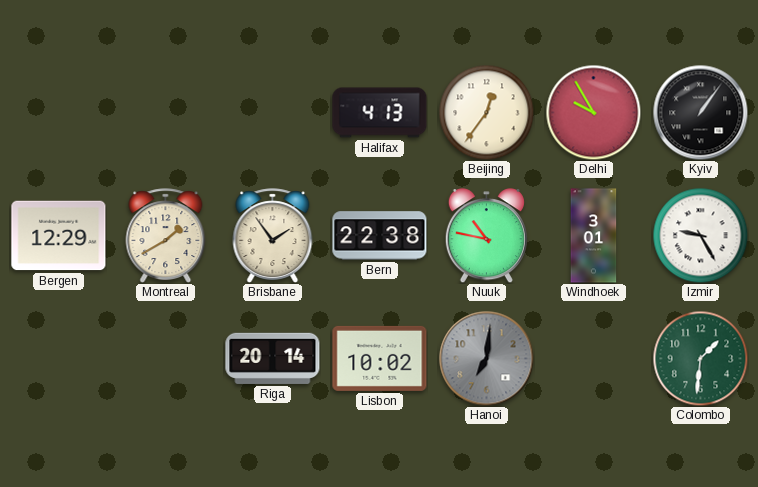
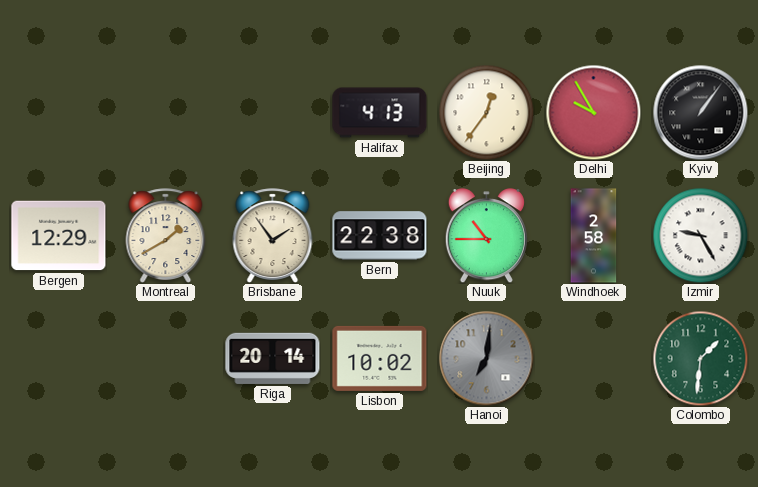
Nuuk: 10:47 -> 10:45
Windhoek: 3:01 -> 2:58
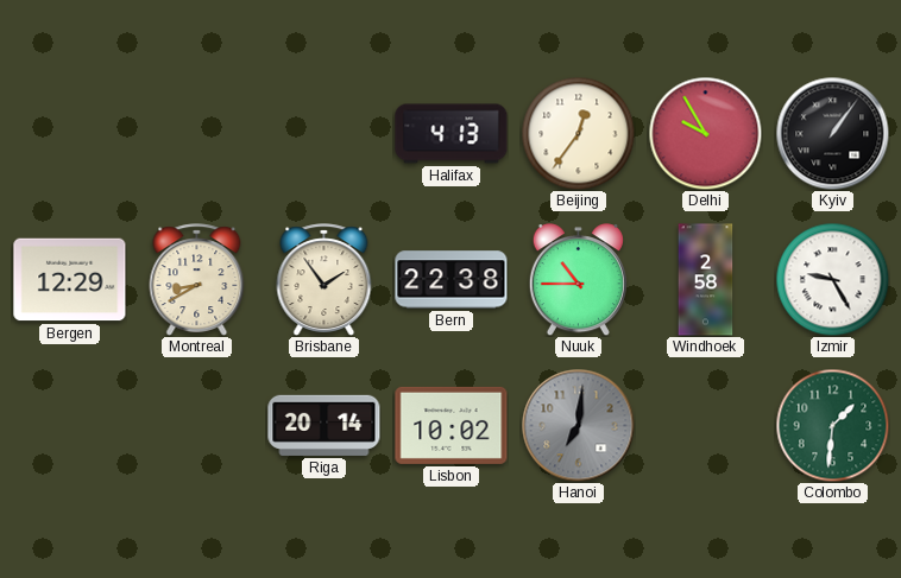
Montreal: 1:40 -> 8:40
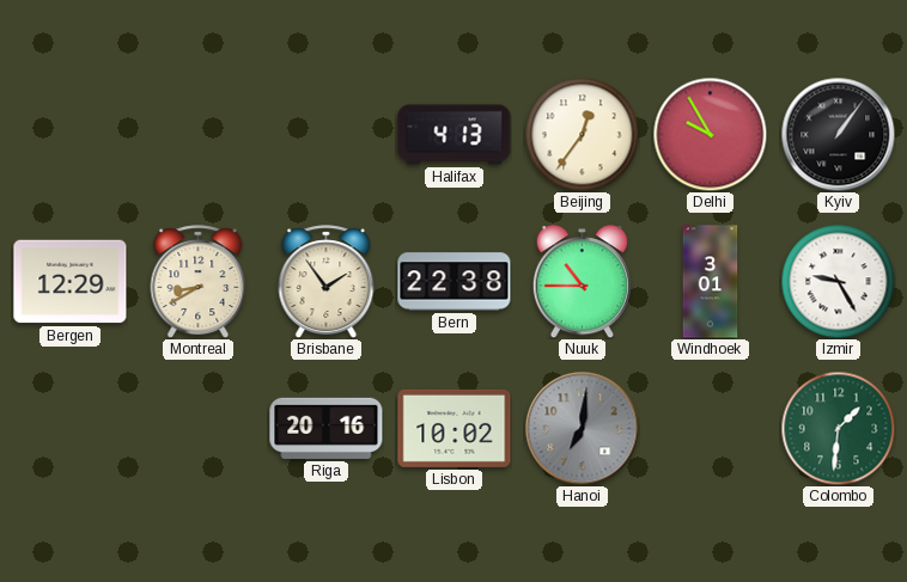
Windhoek: 2:58 -> 3:01
Riga: 20:14 -> 20:16
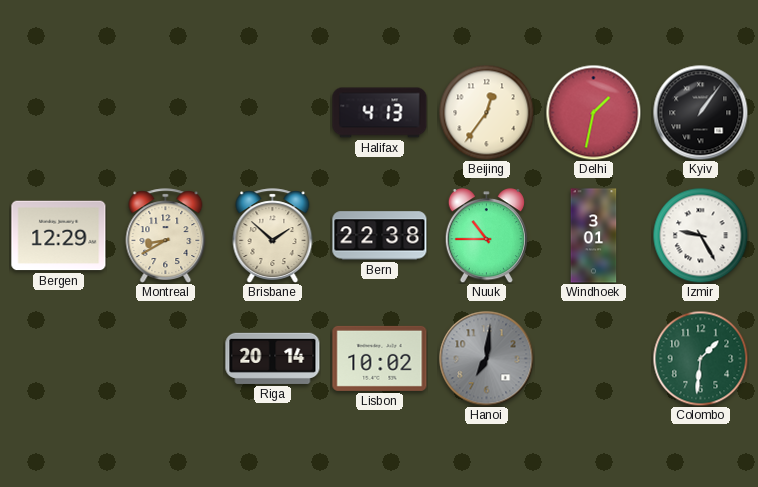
Delhi: 9:55 -> 1:32
Brisbane: 1:54 -> 1:52
Riga: 20:16 -> 20:14
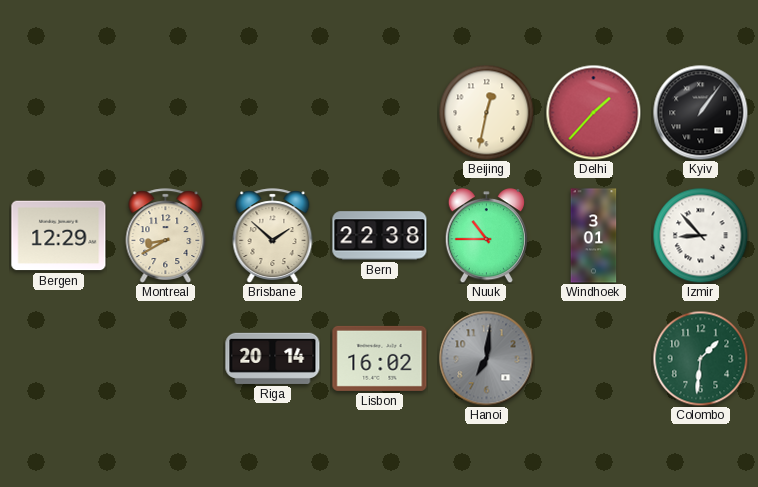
Halifax: 4:13 -> none
Beijing: 12:36 -> 12:32
Delhi: 1:32 -> 1:37
Izmir: 9:25 -> 8:53
Lisbon: 10:02 -> 16:02
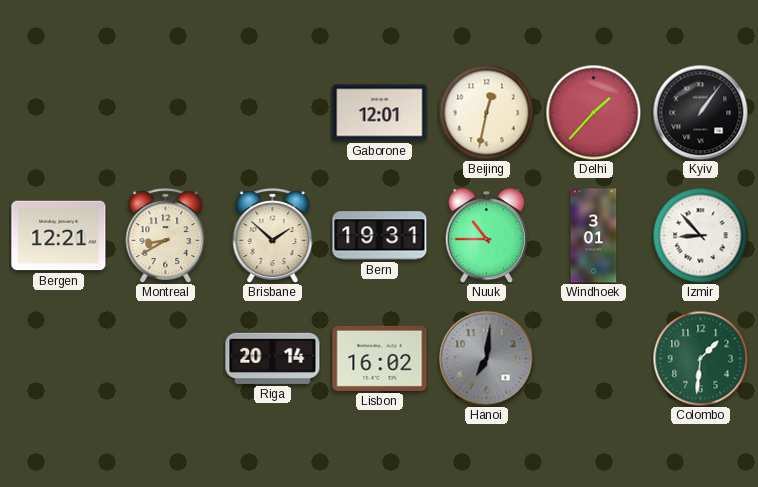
Gaborone: none -> 12:01
Bergen: 12:29 -> 12:21
Bern: 22:38 -> 19:31
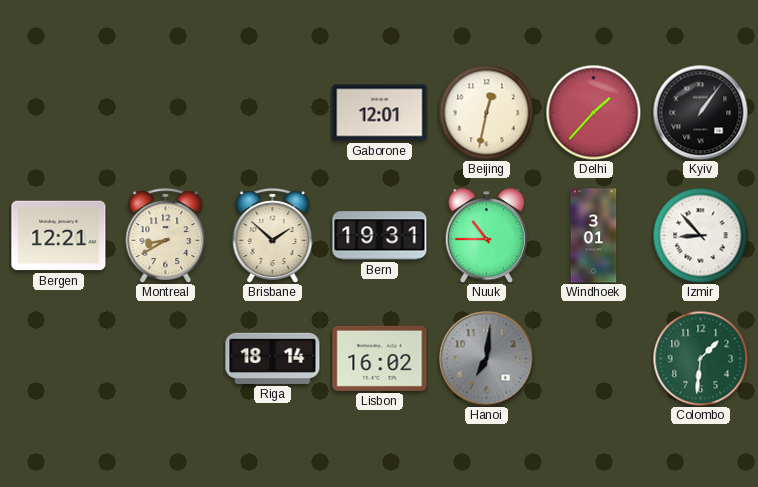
Riga: 20:14 -> 18:14
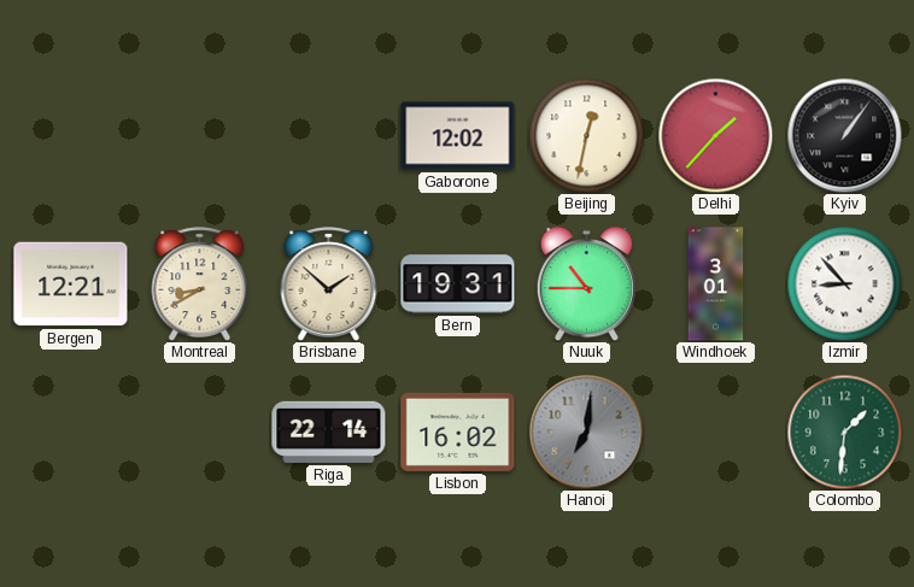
Gaborone: 12:01 -> 12:02
Riga: 18:14 -> 22:14
